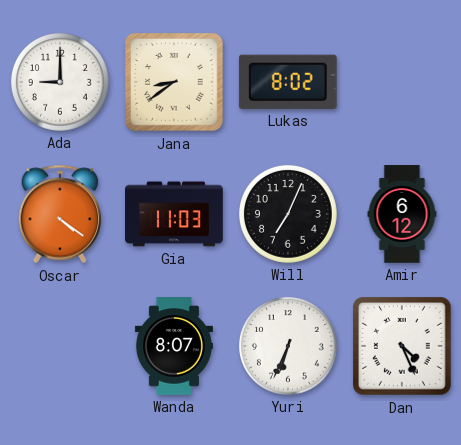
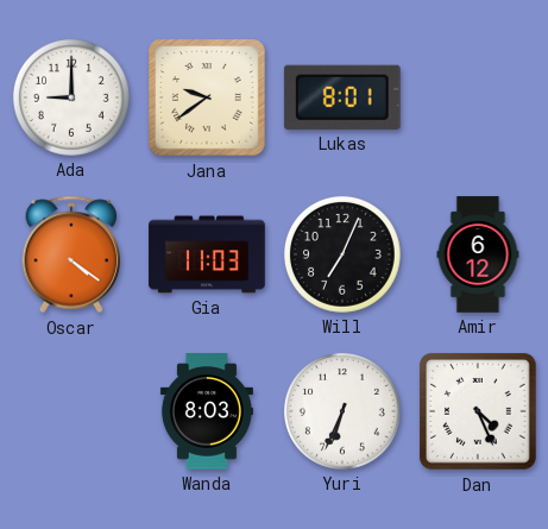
Jana: 8:39 -> 9:39
Lukas: 8:02 -> 8:01
Wanda: 8:07 -> 8:03
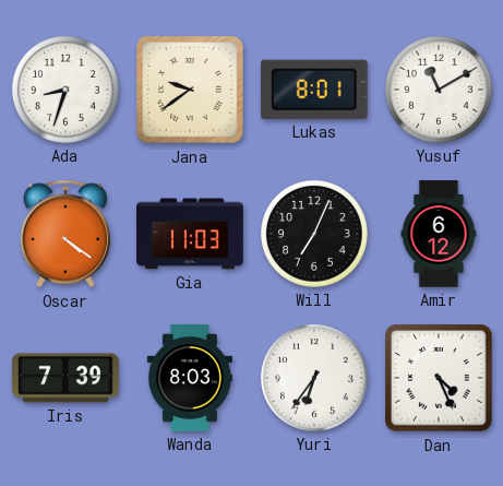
Ada: 9:00 -> 8:33
Yusuf: none -> 11:10
Iris: none -> 7:39
Yuri: 6:34 -> 6:36
